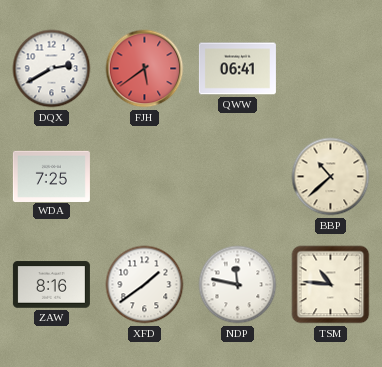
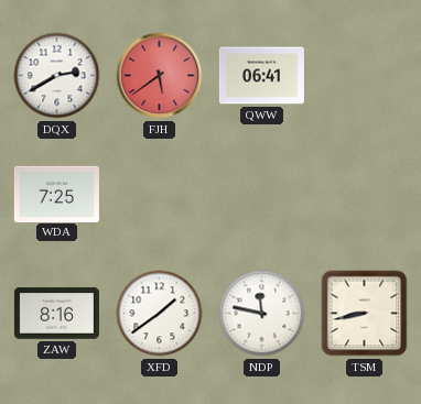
BBP: 10:38 -> none
TSM: 10:46 -> 8:43
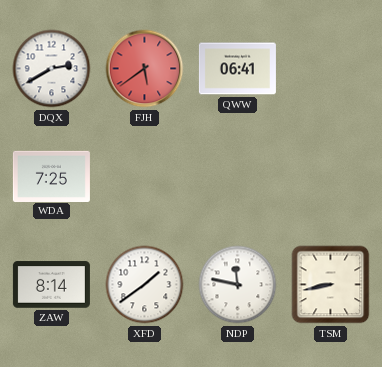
ZAW: 8:16 -> 8:14
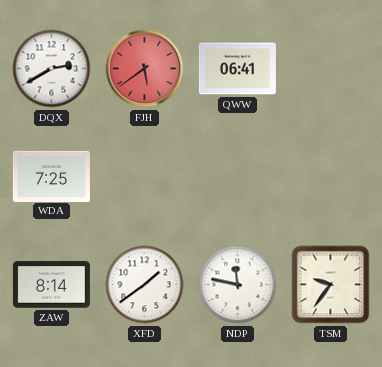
TSM: 8:43 -> 9:36
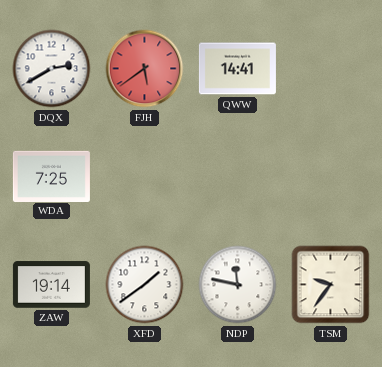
QWW: 06:41 -> 14:41
ZAW: 8:14 -> 19:14
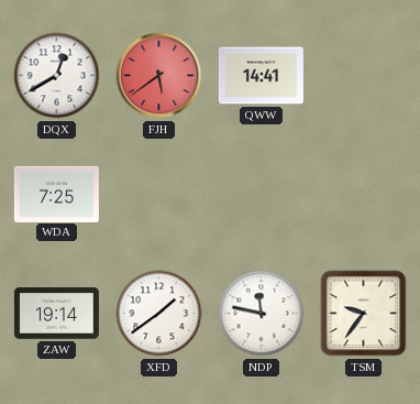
DQX: 2:40 -> 12:40
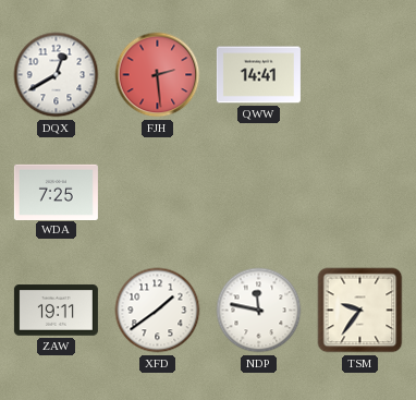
FJH: 5:39 -> 2:29
ZAW: 19:14 -> 19:11
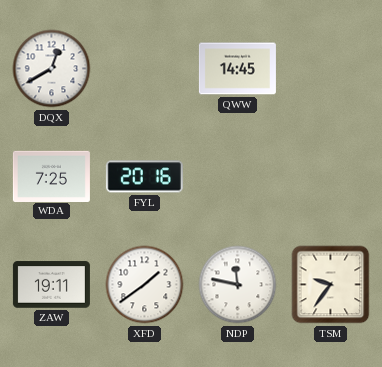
FJH: 2:29 -> none
QWW: 14:41 -> 14:45
FYL: none -> 20:16
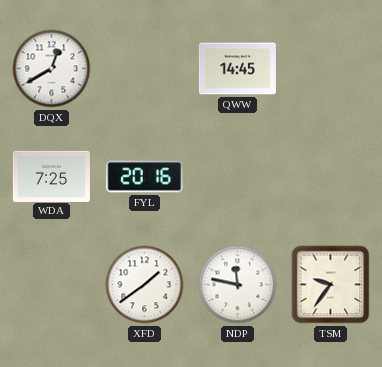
ZAW: 19:11 -> none
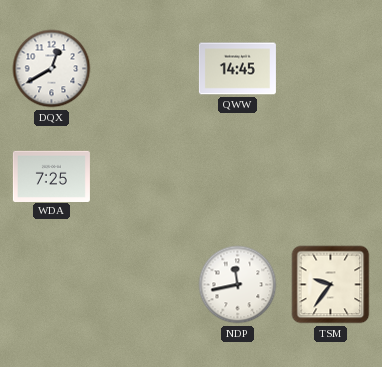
FYL: 20:16 -> none
XFD: 1:39 -> none
NDP: 11:47 -> 11:43
